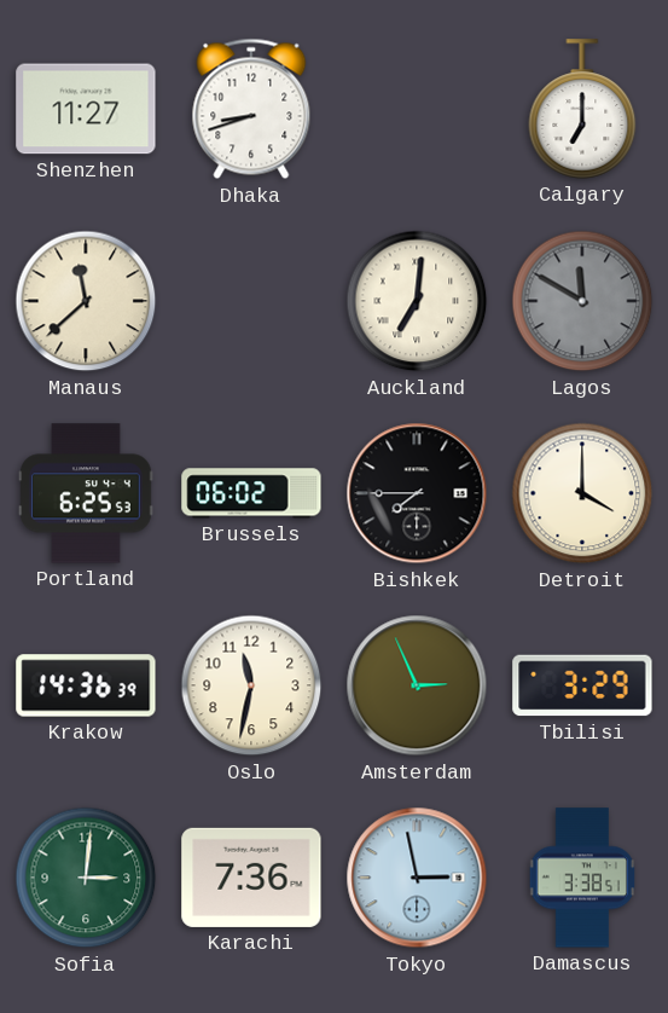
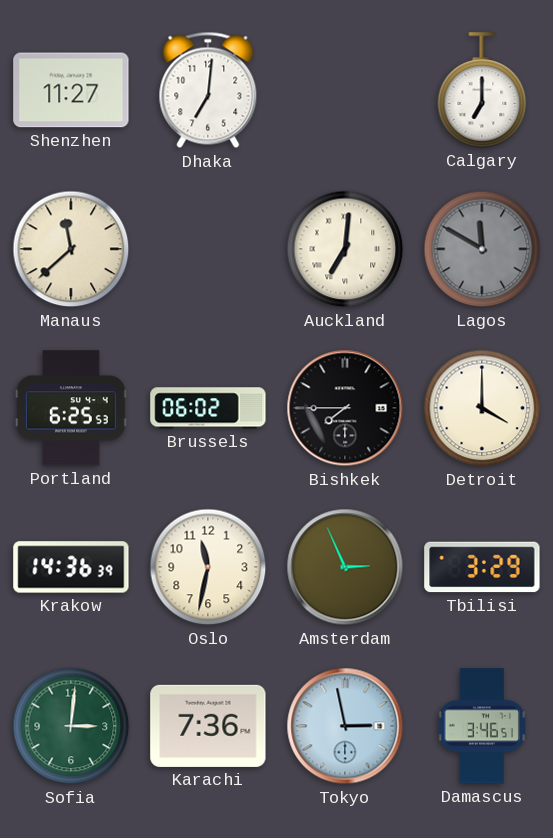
Dhaka: 8:42 -> 7:01
Damascus: 3:38 -> 3:46
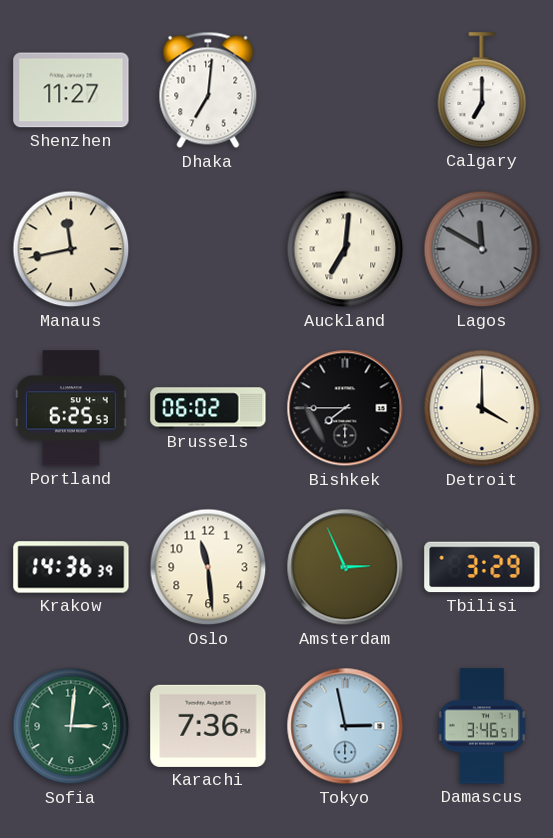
Manaus: 11:38 -> 11:43
Oslo: 11:32 -> 11:29
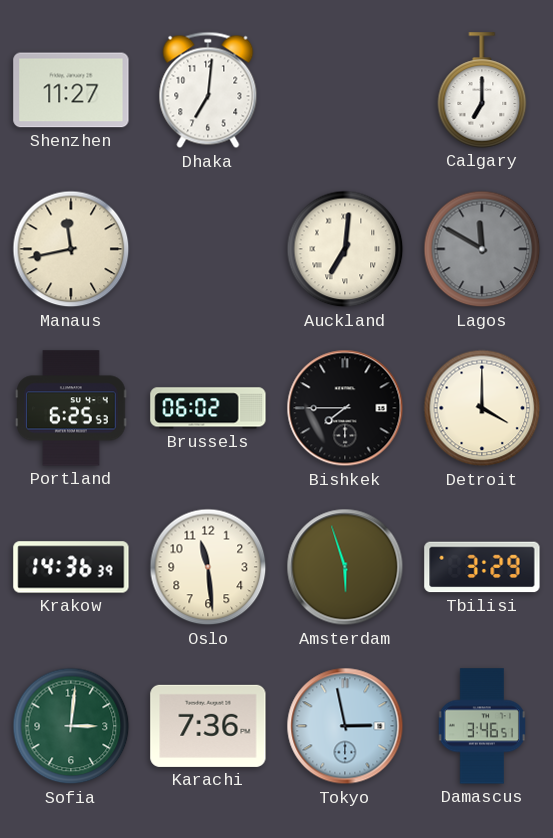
Amsterdam: 2:56 -> 5:57
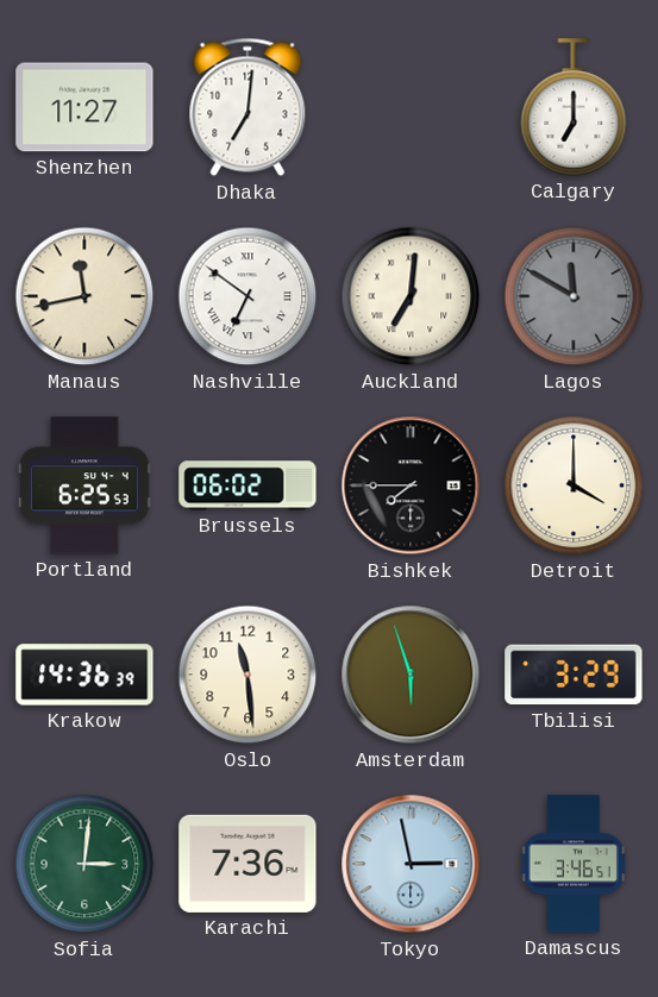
Nashville: none -> 6:51
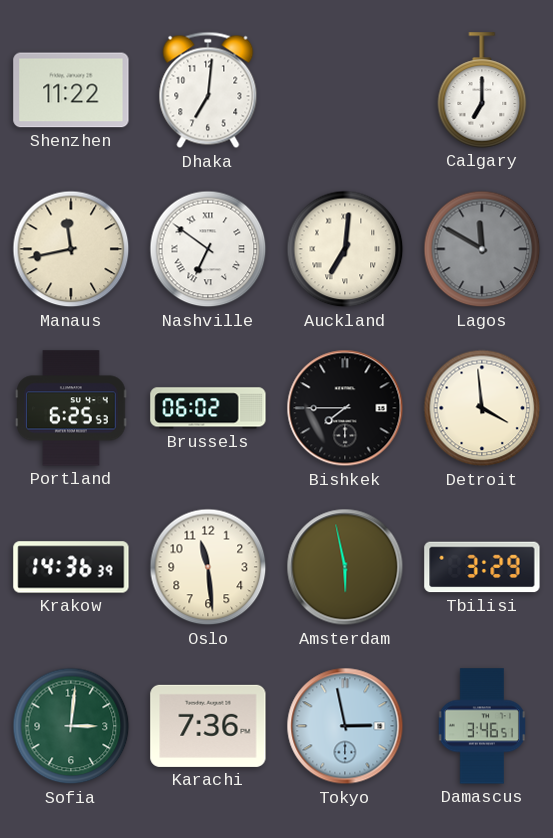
Shenzhen: 11:27 -> 11:22
Detroit: 4:00 -> 3:59
Amsterdam: 5:57 -> 5:58
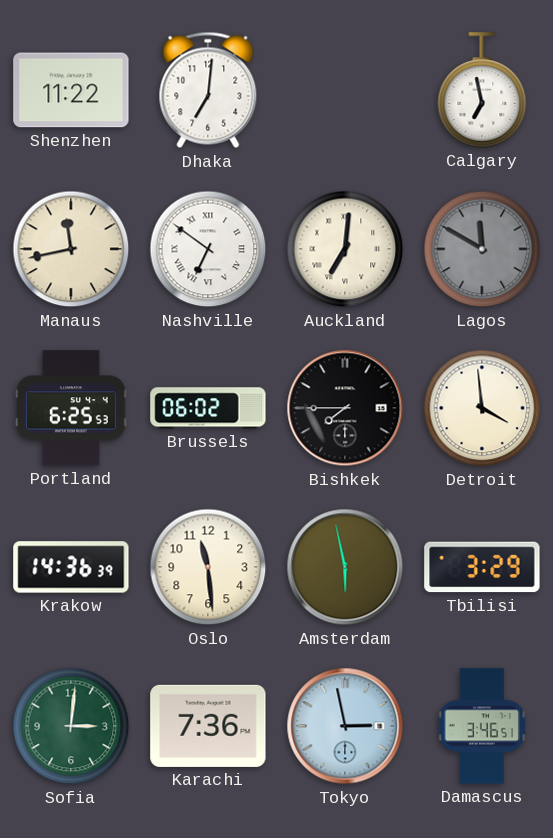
Calgary: 7:00 -> 6:58
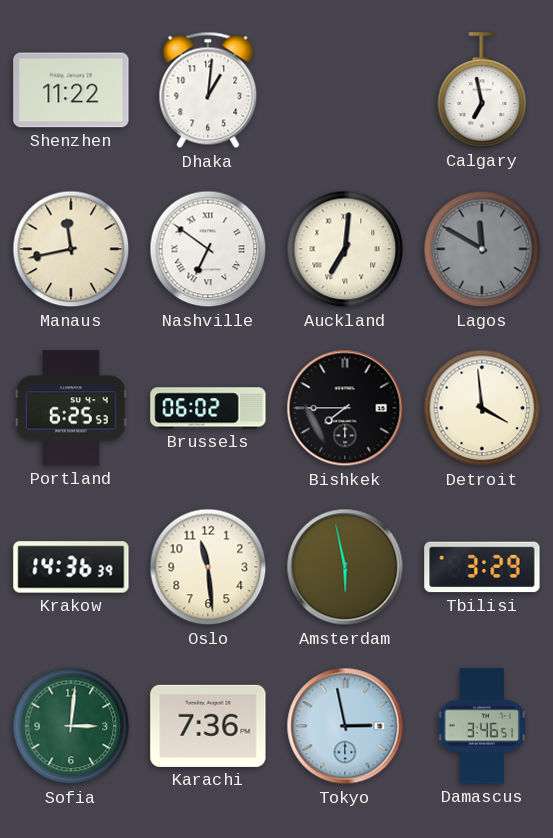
Dhaka: 7:01 -> 1:01
